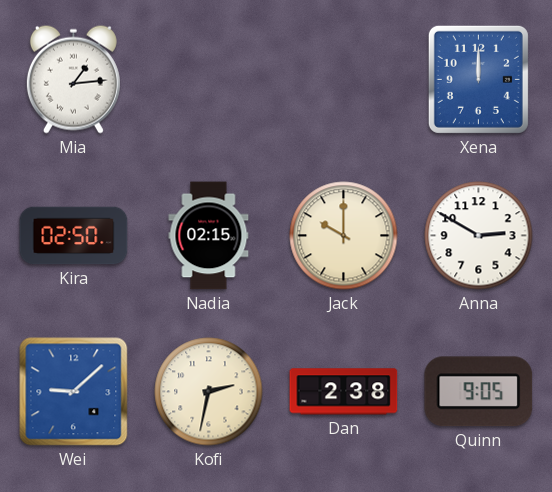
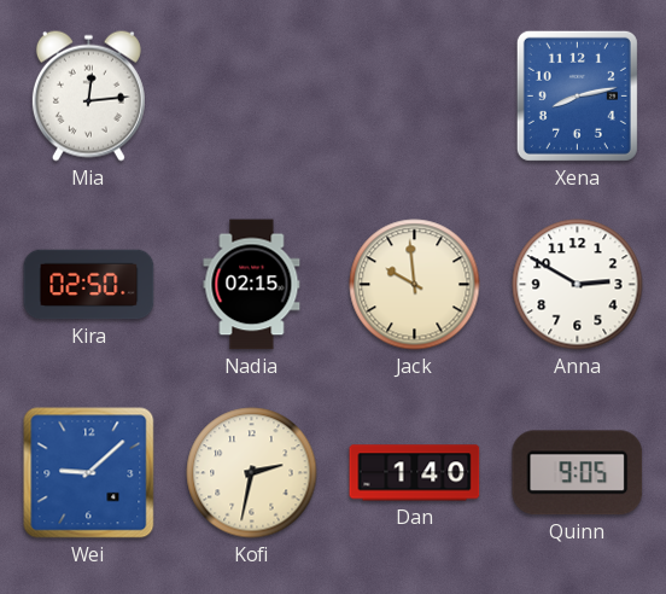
Mia: 1:14 -> 12:14
Xena: 12:00 -> 8:13
Jack: 10:00 -> 9:59
Dan: 2:38 -> 1:40
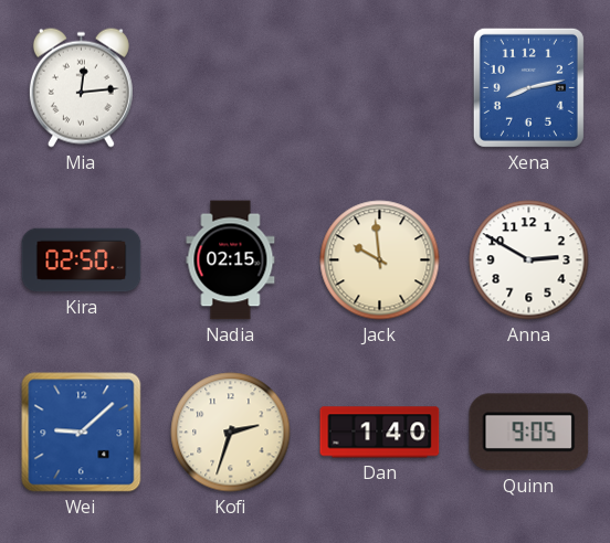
Kofi: 2:32 -> 2:33
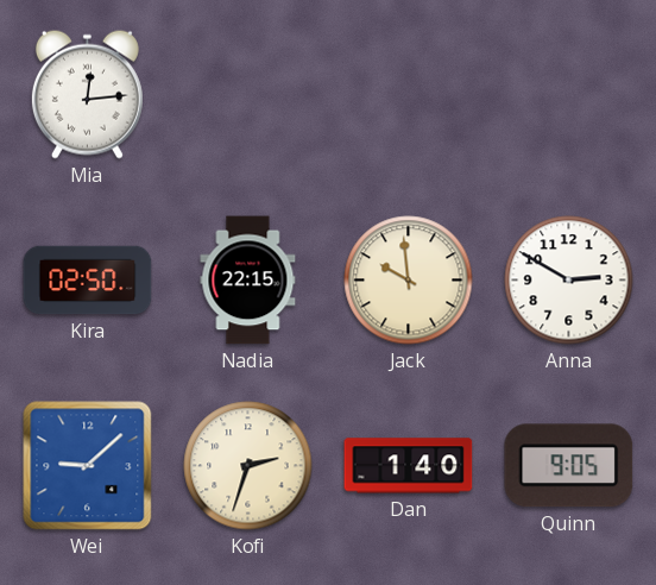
Xena: 8:13 -> none
Nadia: 02:15 -> 22:15
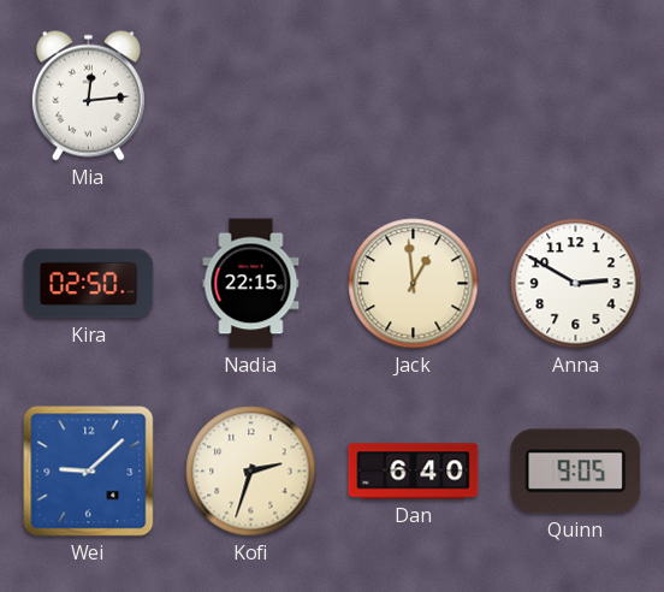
Jack: 9:59 -> 12:59
Dan: 1:40 -> 6:40
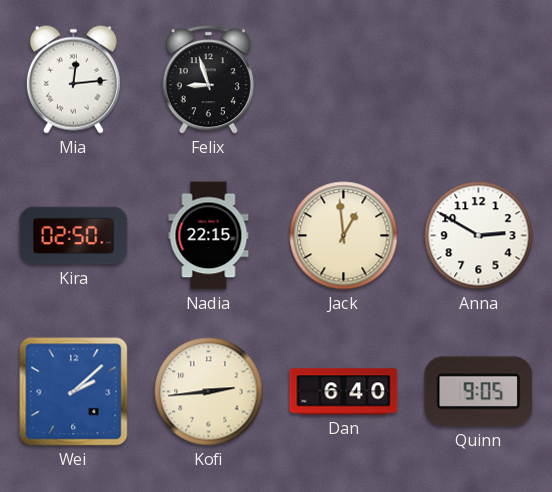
Felix: none -> 8:57
Wei: 9:08 -> 2:08
Kofi: 2:33 -> 2:44
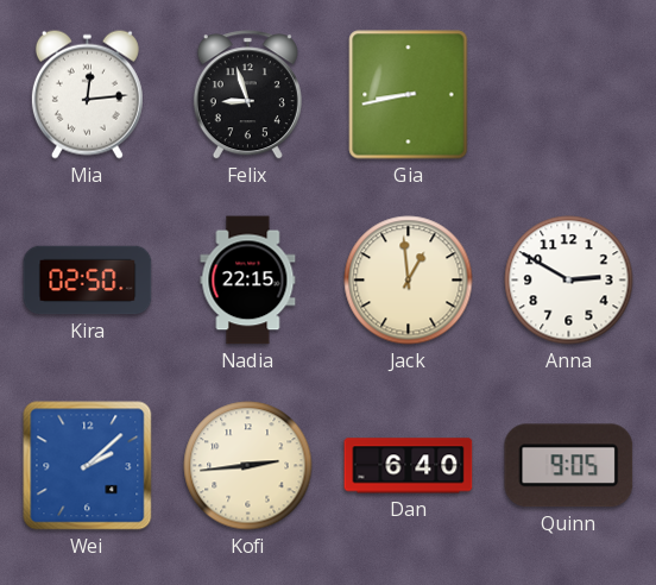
Gia: none -> 8:43
